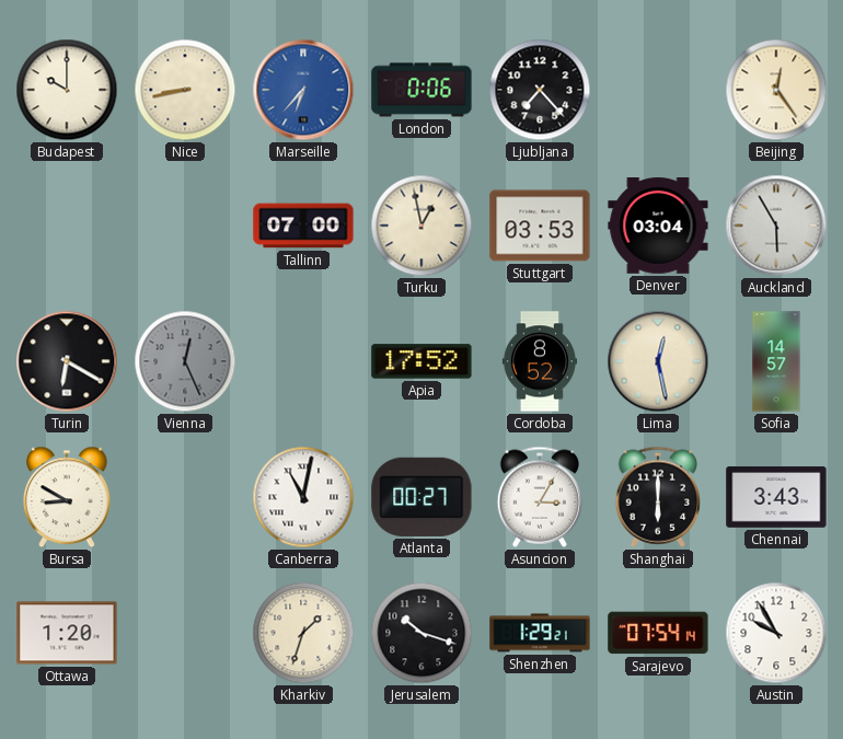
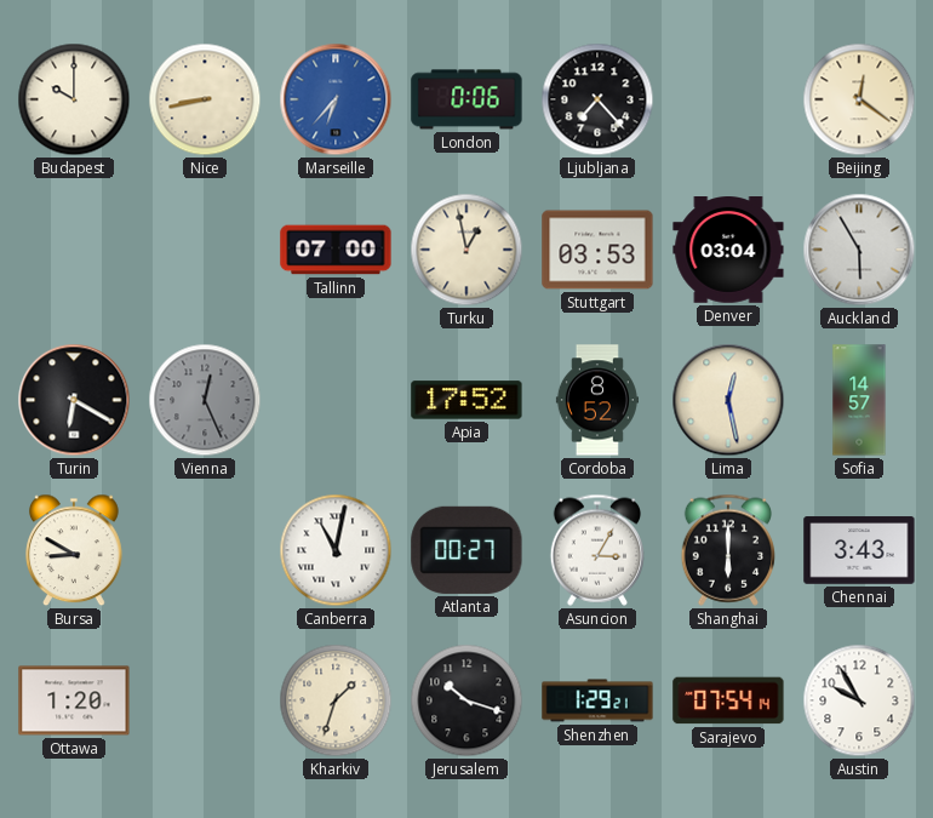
Beijing: 12:24 -> 12:21
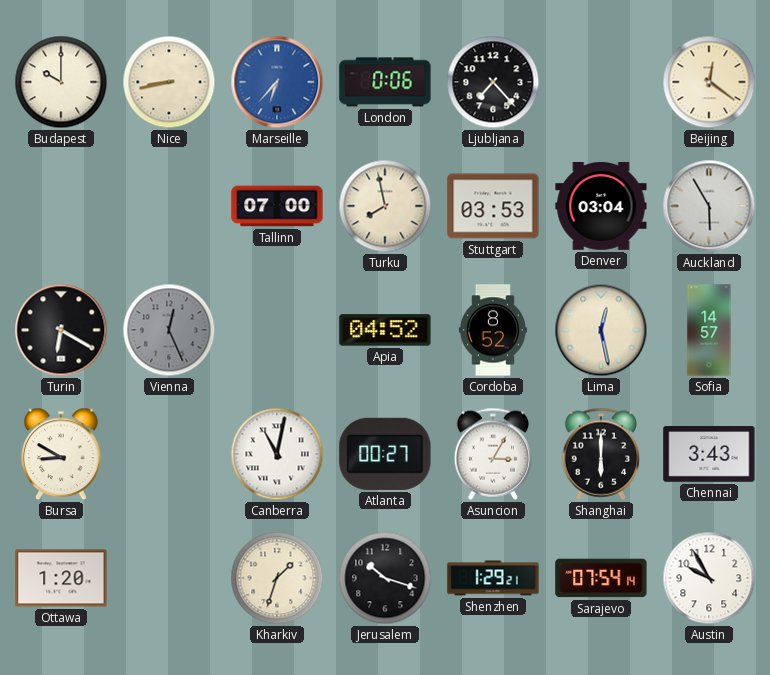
Turku: 12:58 -> 7:58
Apia: 17:52 -> 04:52
